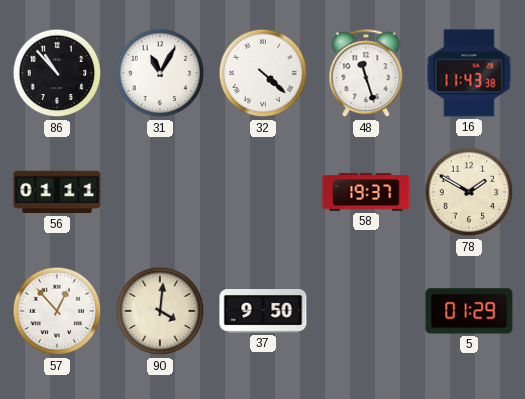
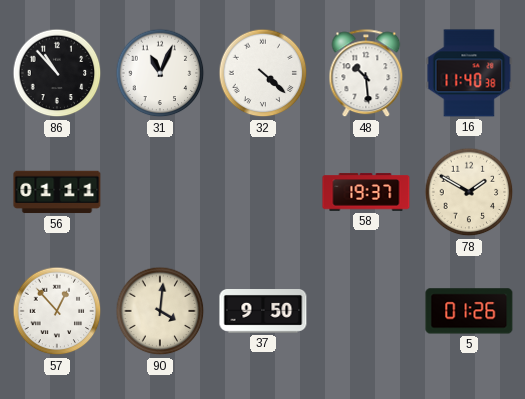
31: 11:05 -> 11:04
48: 11:27 -> 10:29
16: 11:43 -> 11:40
5: 01:29 -> 01:26
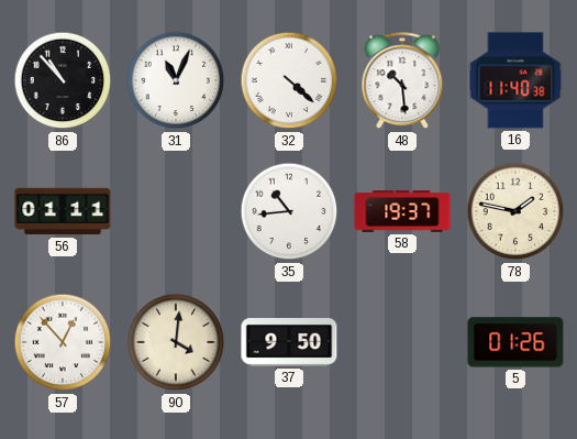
35: none -> 10:44
78: 1:50 -> 1:47
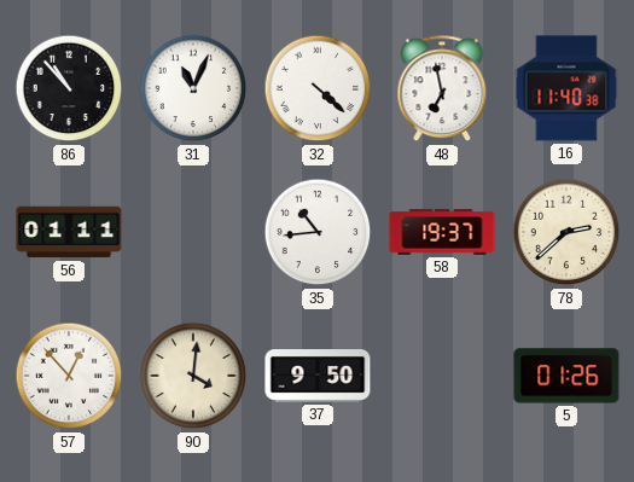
48: 10:29 -> 6:58
78: 1:47 -> 2:38
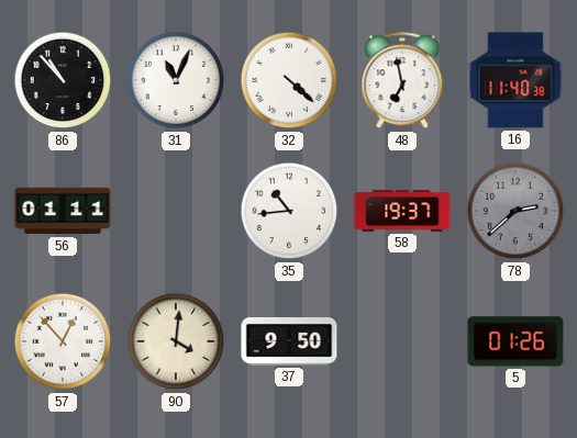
78 dial: cream -> grey
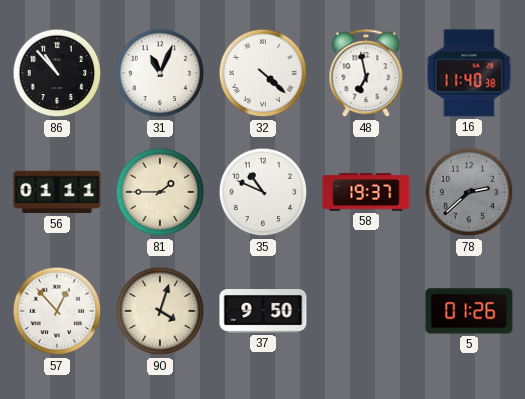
81: none -> 1:45
35: 10:44 -> 10:49
90: 4:01 -> 4:03
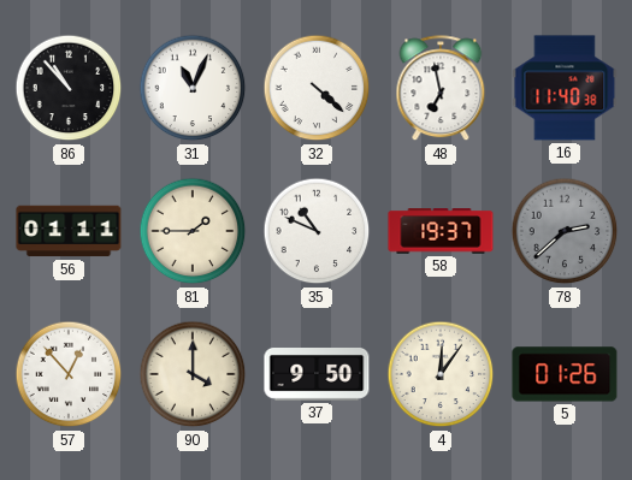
90: 4:03 -> 4:00
4: none -> 12:06
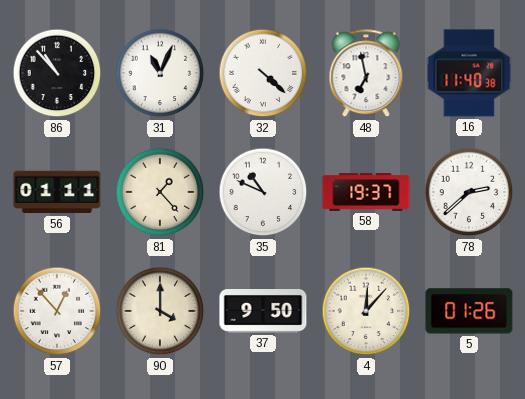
81: 1:45 -> 1:23
78 dial: grey -> white
4: 12:06 -> 12:07
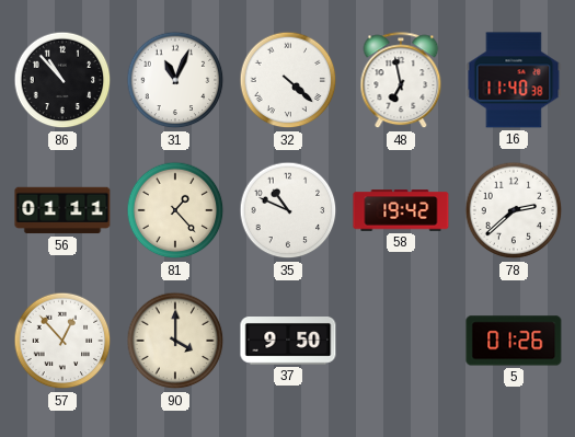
58: 19:37 -> 19:42
4: 12:07 -> none
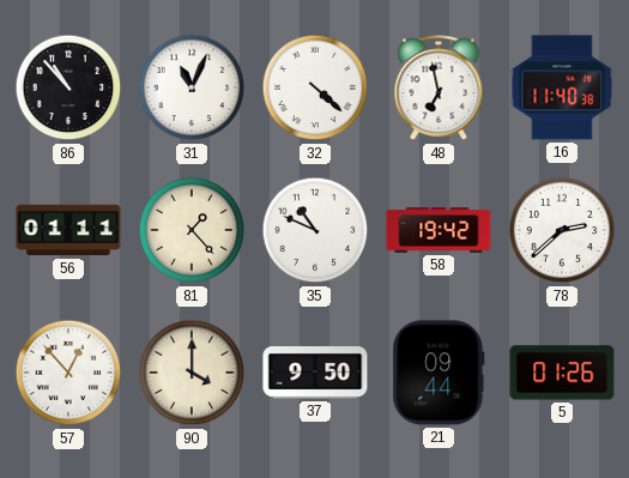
21: none -> 09:44
